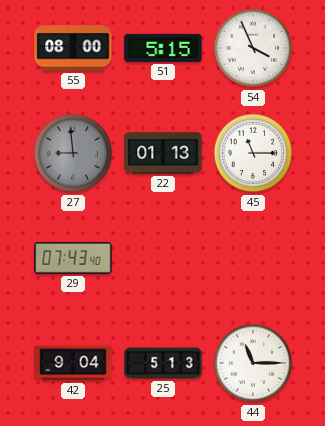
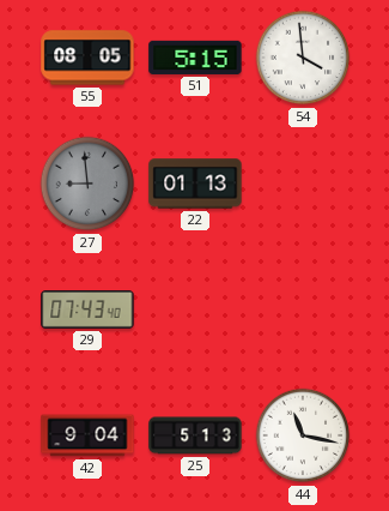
55: 08:00 -> 08:05
54: 3:56 -> 3:59
45: 11:15 -> none
44: 11:15 -> 11:17
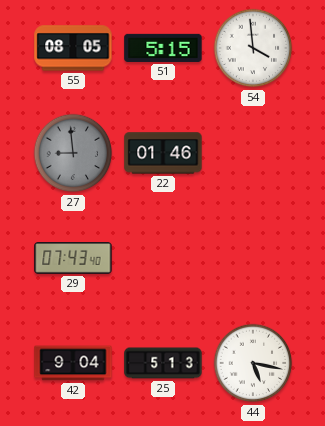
22: 01:13 -> 01:46
44: 11:17 -> 5:17
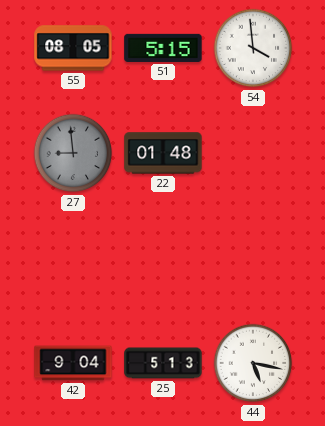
22: 01:46 -> 01:48
29: 07:43 -> none
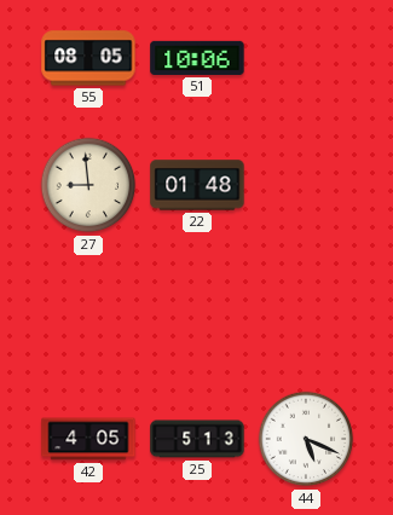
51: 5:15 -> 10:06
54: 3:59 -> none
27 dial: grey -> cream
42: 9:04 -> 4:05
44: 5:17 -> 5:19
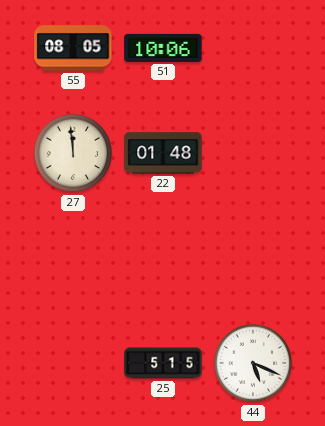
27: 8:59 -> 11:59
42: 4:05 -> none
25: 5:13 -> 5:15
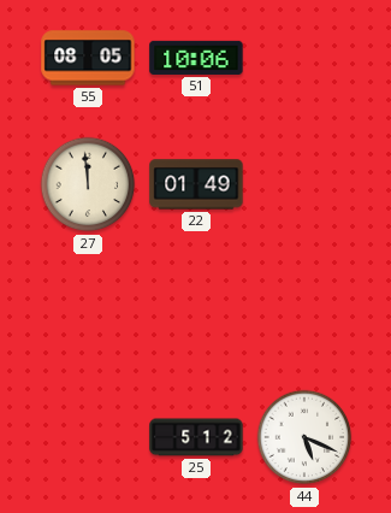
22: 01:48 -> 01:49
25: 5:15 -> 5:12
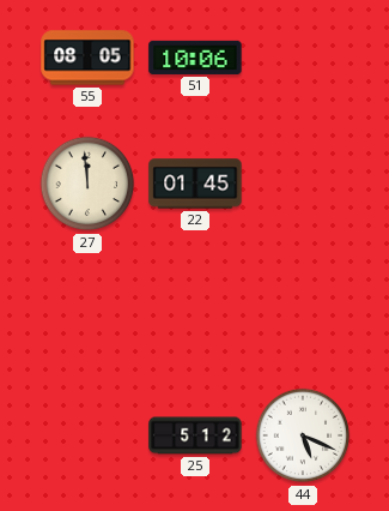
22: 01:49 -> 01:45
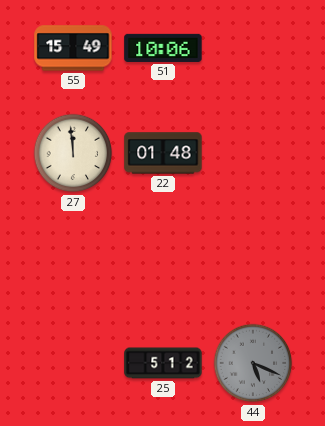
55: 08:05 -> 15:49
22: 01:45 -> 01:48
44 dial: white -> grey
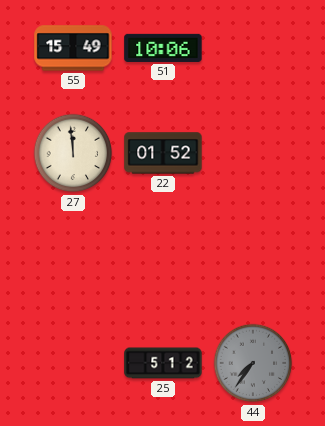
22: 01:48 -> 01:52
44: 5:19 -> 7:36
